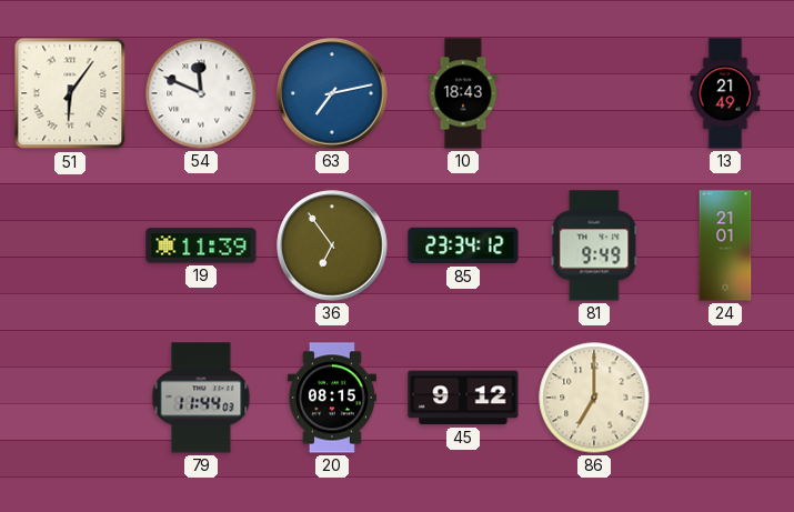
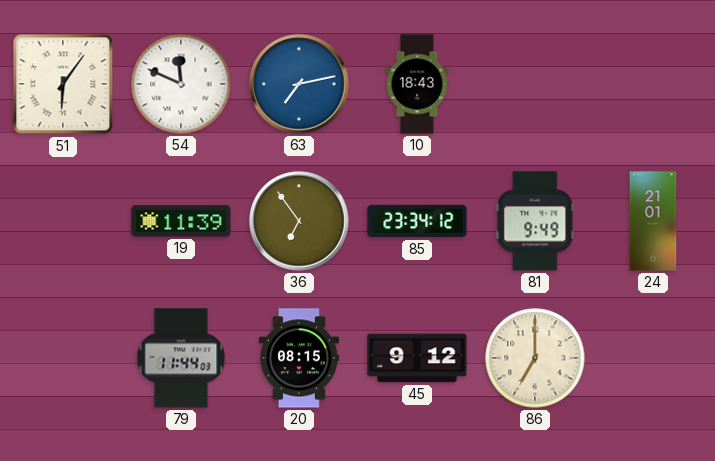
13: 21:49 -> none
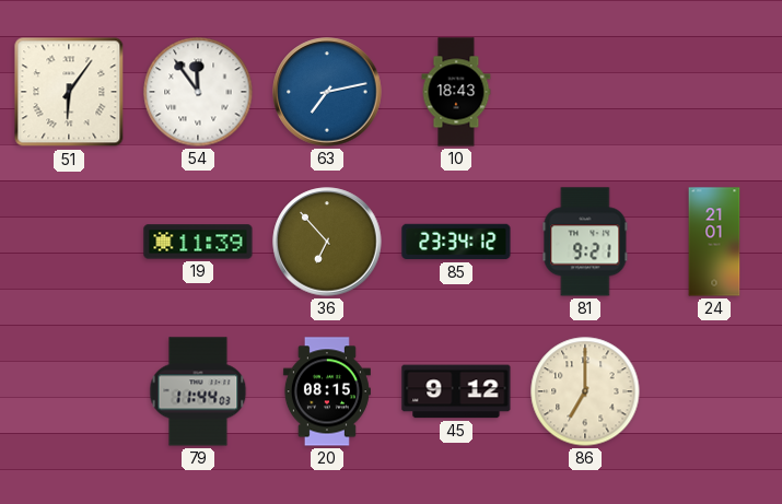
54: 11:49 -> 11:54
36: 6:54 -> 6:53
81: 9:49 -> 9:21
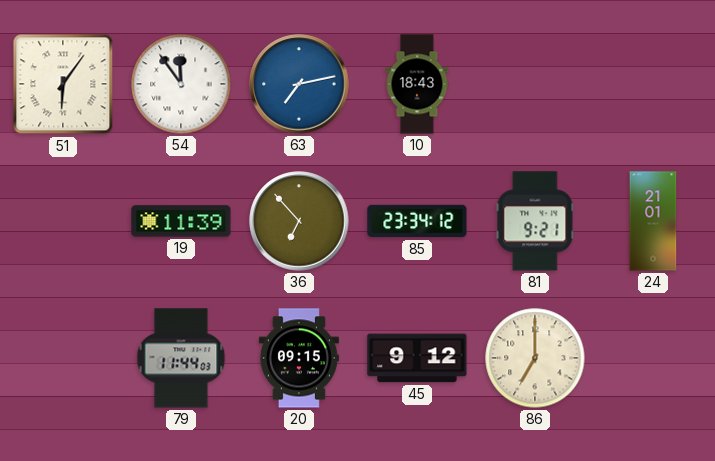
20: 08:15 -> 09:15
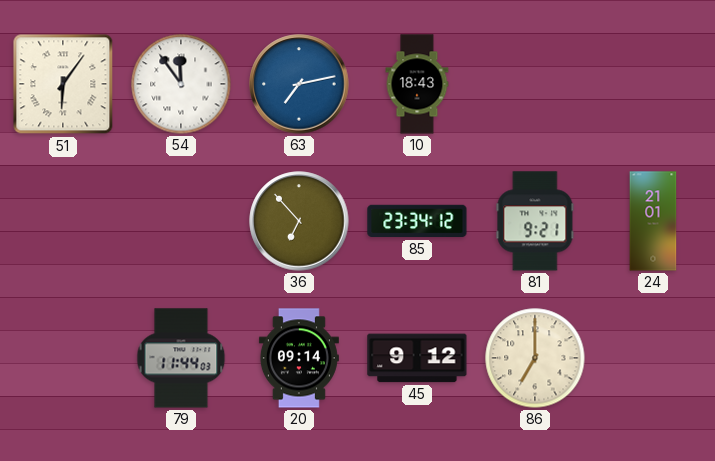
19: 11:39 -> none
20: 09:15 -> 09:14
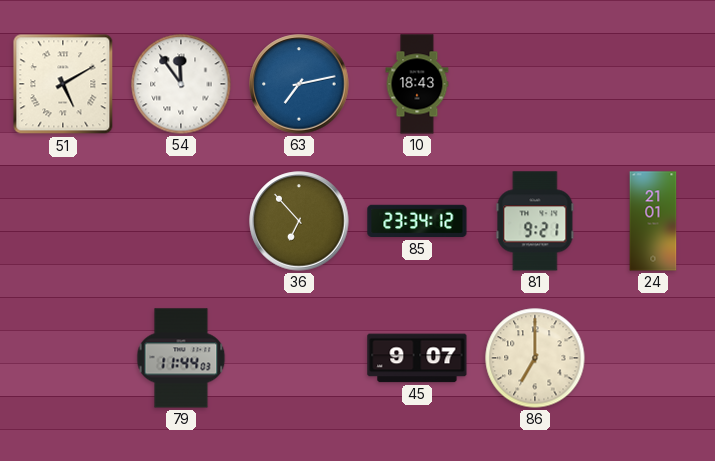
51: 6:06 -> 5:10
20: 09:14 -> none
45: 9:12 -> 9:07
